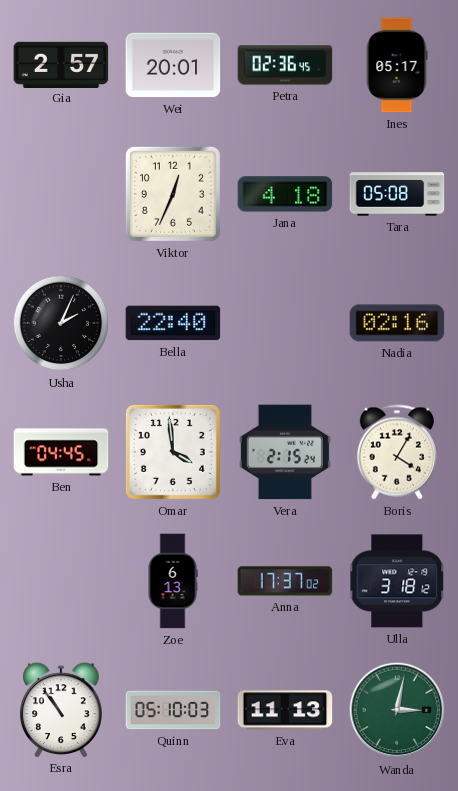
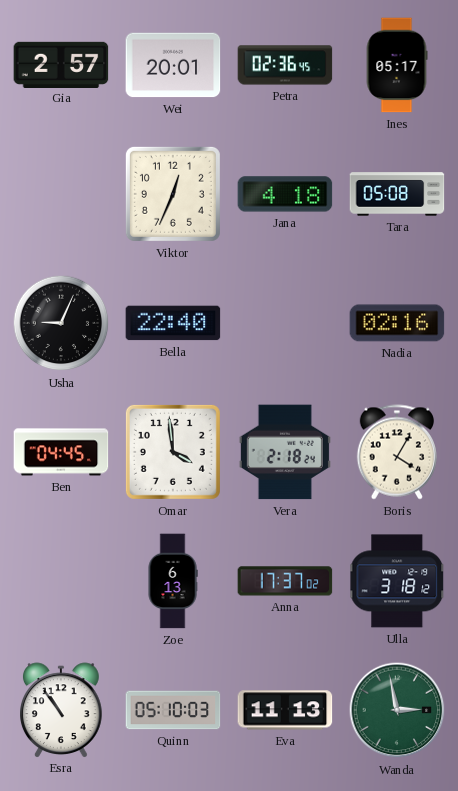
Usha: 2:04 -> 9:04
Vera: 2:15 -> 2:18
Wanda: 3:02 -> 2:58
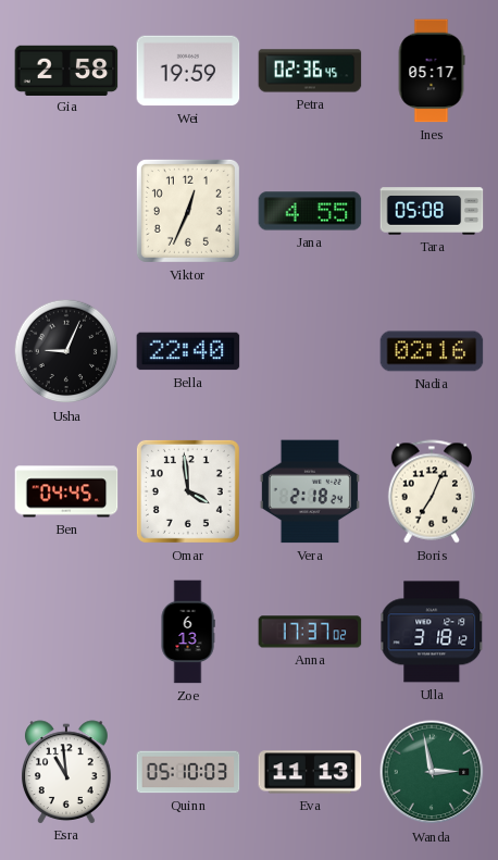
Gia: 2:57 -> 2:58
Wei: 20:01 -> 19:59
Jana: 4:18 -> 4:55
Boris: 4:05 -> 7:04
Esra: 10:54 -> 10:59
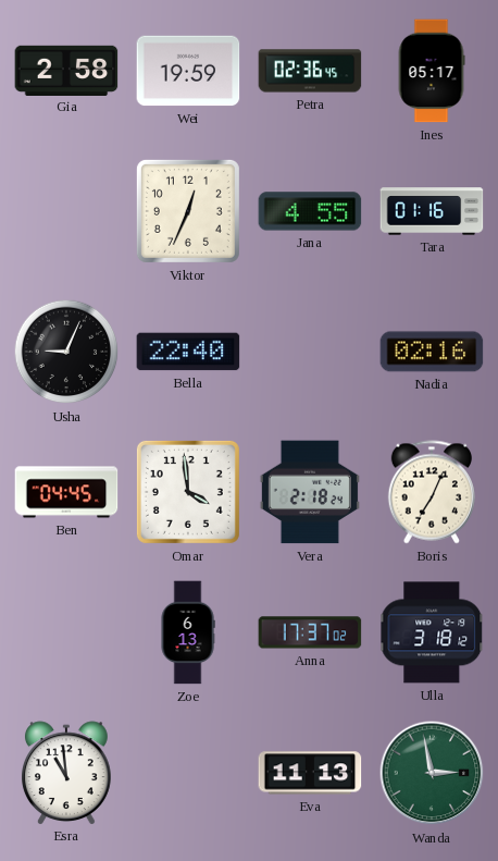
Tara: 05:08 -> 01:16
Quinn: 05:10 -> none
